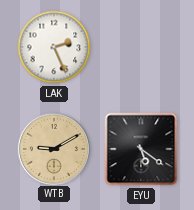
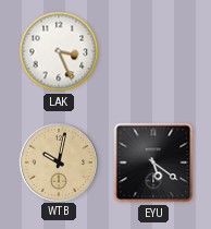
LAK: 2:26 -> 3:26
WTB: 9:10 -> 10:02
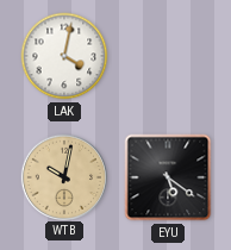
LAK: 3:26 -> 4:02
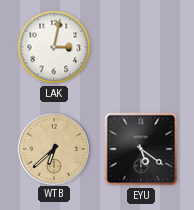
LAK: 4:02 -> 3:02
WTB: 10:02 -> 6:38
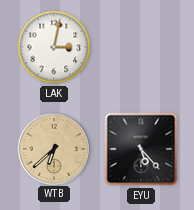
EYU: 5:21 -> 5:23
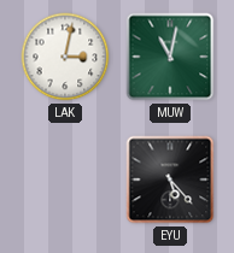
MUW: none -> 11:02
WTB: 6:38 -> none
